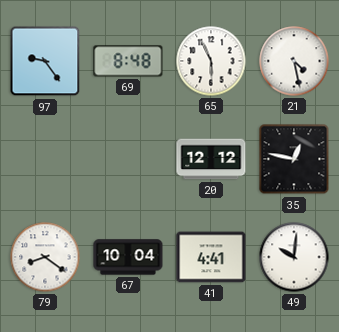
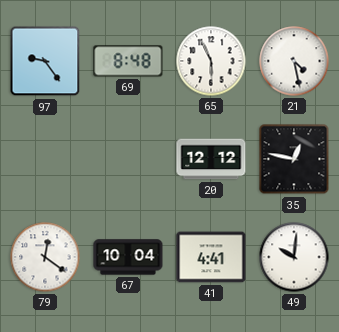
79: 8:21 -> 12:21
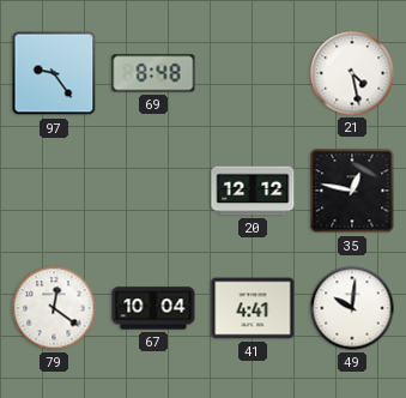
65: 5:56 -> none
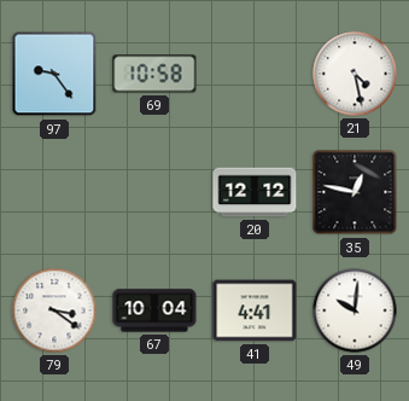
69: 8:48 -> 10:58
79: 12:21 -> 3:21
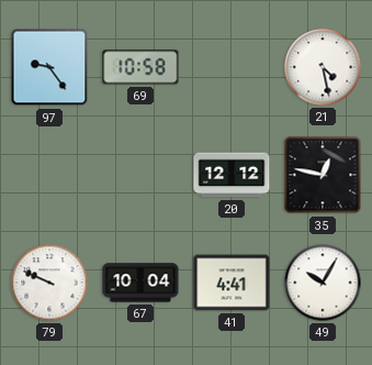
79: 3:21 -> 9:49
49: 10:01 -> 10:05
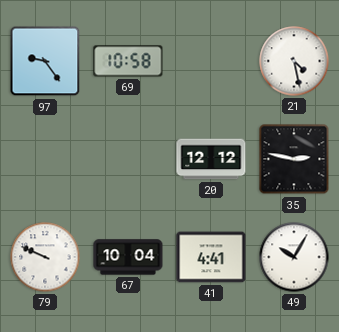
35: 12:47 -> 2:47
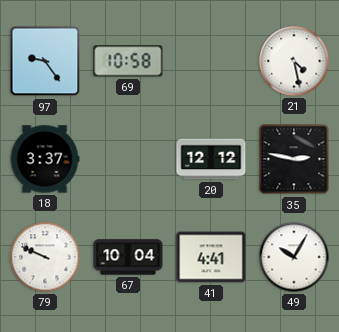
18: none -> 3:37
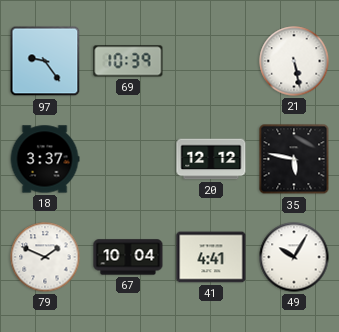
69: 10:58 -> 10:39
21: 4:28 -> 5:28
35: 2:47 -> 5:47
79: 9:49 -> 1:49
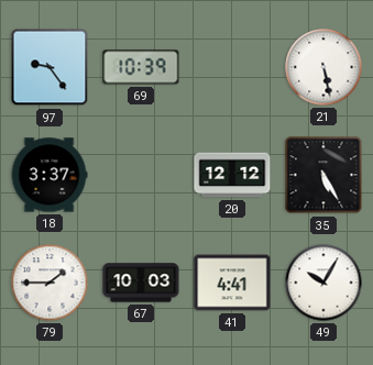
35: 5:47 -> 5:25
79: 1:49 -> 1:45
67: 10:04 -> 10:03
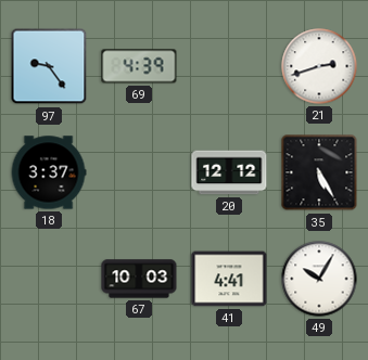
69: 10:39 -> 4:39
21: 5:28 -> 2:42
79: 1:45 -> none
